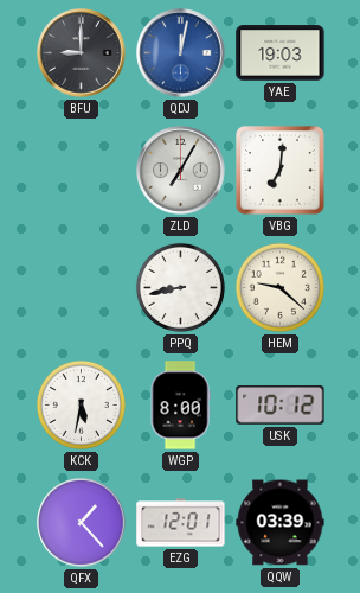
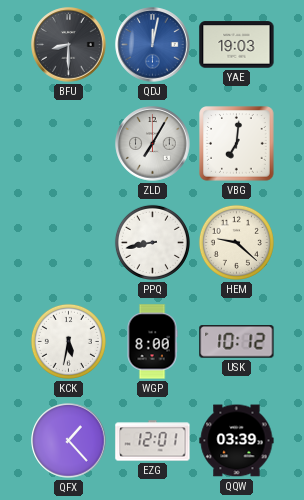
BFU: 9:00 -> 8:30
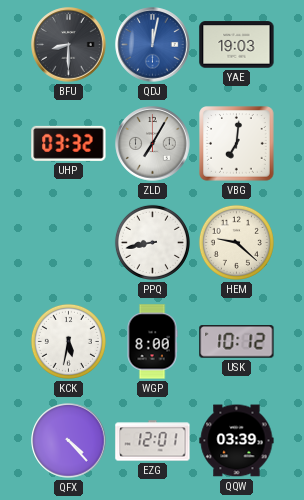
UHP: none -> 03:32
QFX: 1:23 -> 4:23
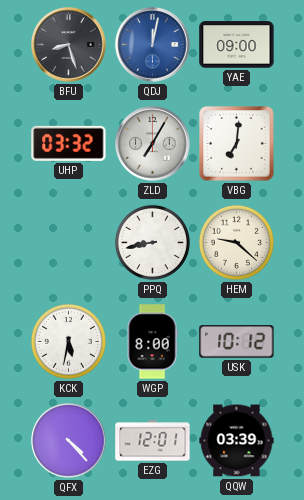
BFU: 8:30 -> 8:27
YAE: 19:03 -> 09:00
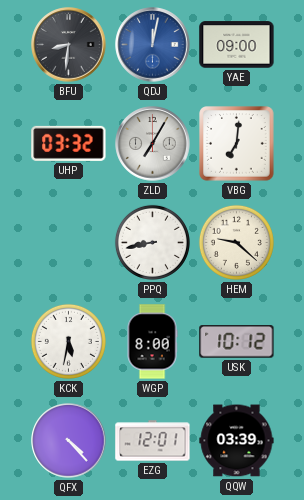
BFU: 8:27 -> 8:31
